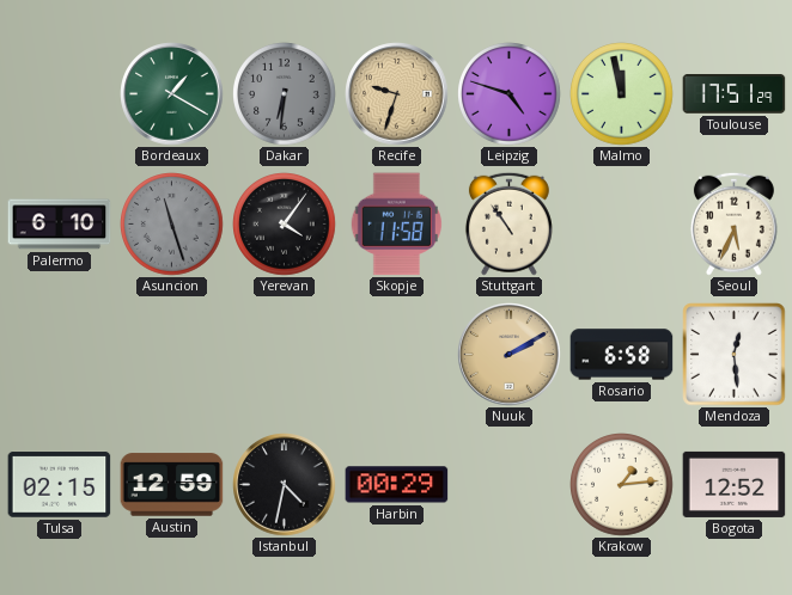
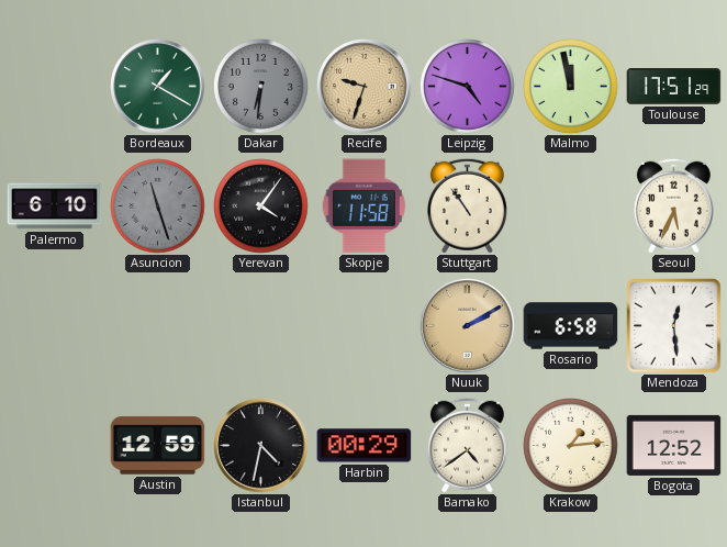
Tulsa: 02:15 -> none
Bamako: none -> 4:39
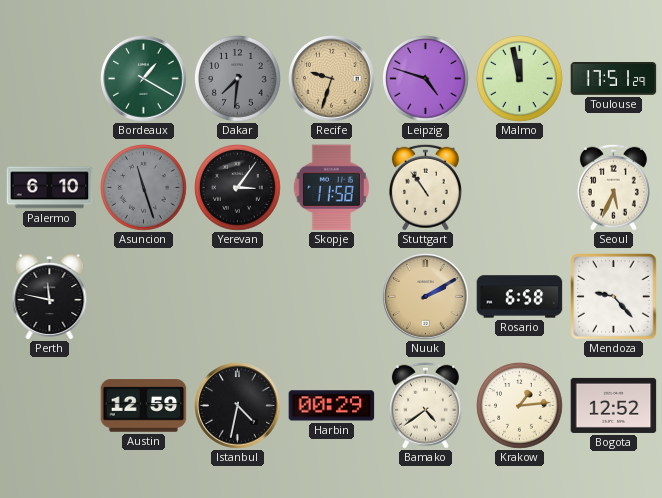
Dakar: 6:31 -> 7:31
Yerevan: 4:06 -> 3:06
Perth: none -> 11:47
Mendoza: 12:29 -> 9:23
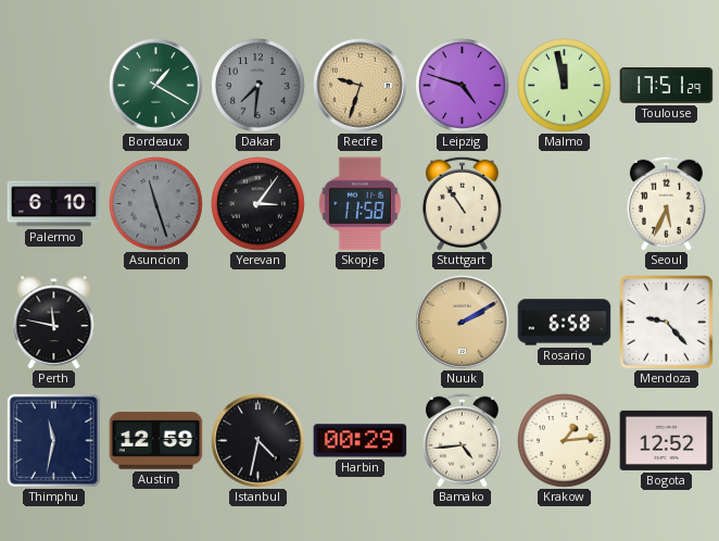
Thimphu: none -> 11:32
Bamako: 4:39 -> 4:44
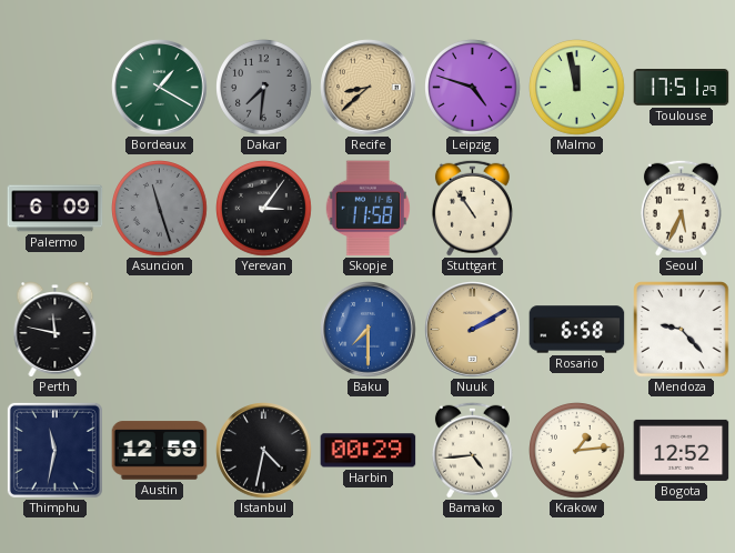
Recife: 9:33 -> 8:38
Palermo: 6:10 -> 6:09
Baku: none -> 7:30
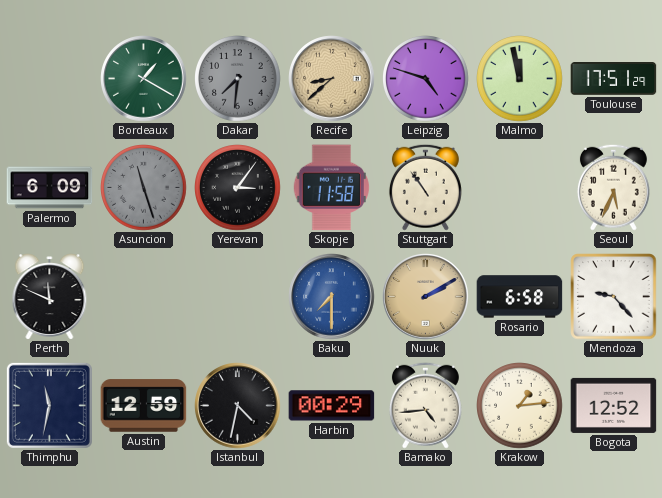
Perth: 11:47 -> 11:49
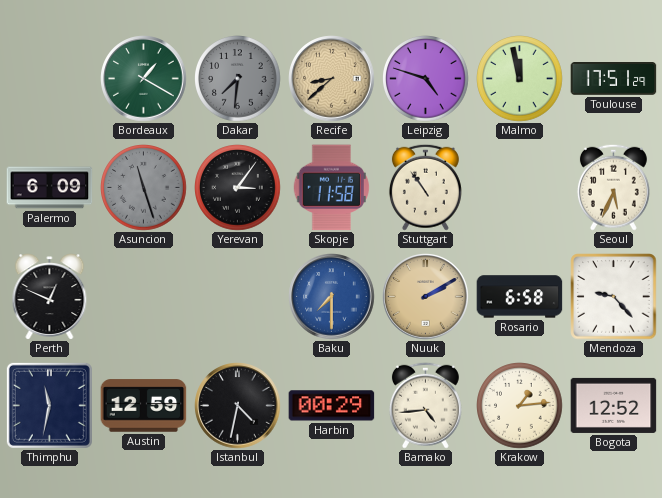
Perth: 11:49 -> 12:49
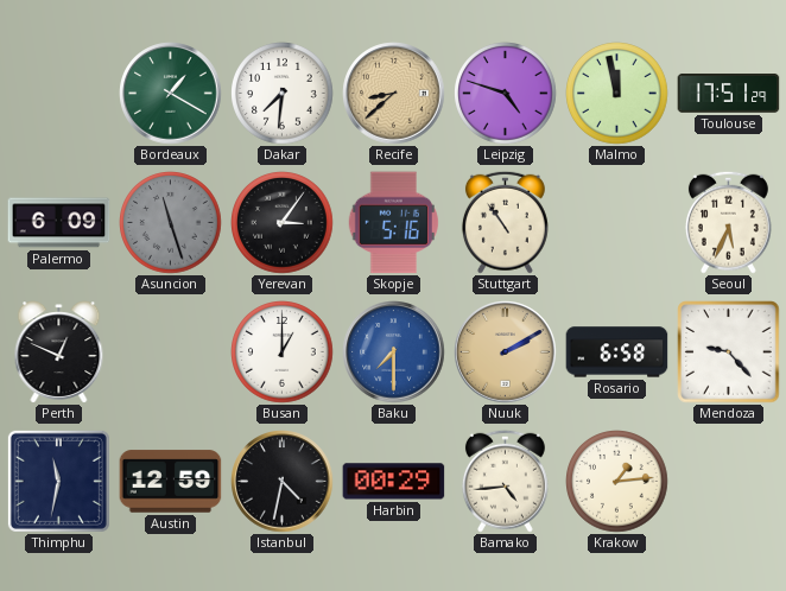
Dakar dial: grey -> white
Skopje: 11:58 -> 5:16
Busan: none -> 1:00
Bogota: 12:52 -> none
